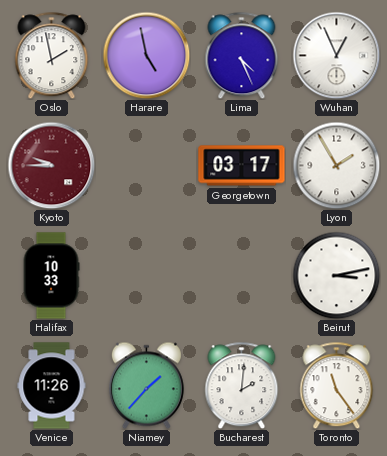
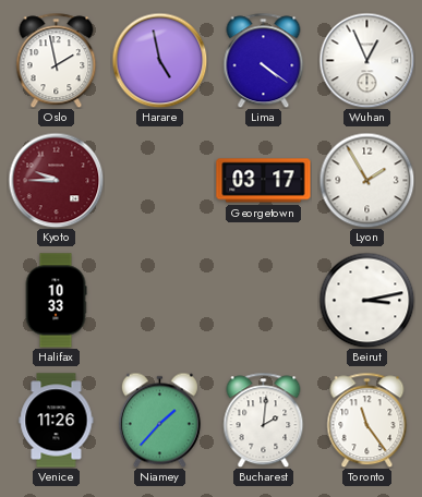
Lima: 4:26 -> 4:21
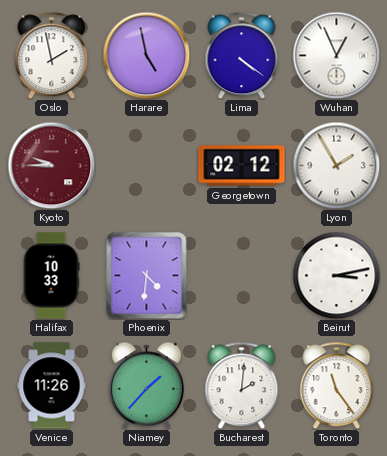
Georgetown: 03:17 -> 02:12
Phoenix: none -> 4:31
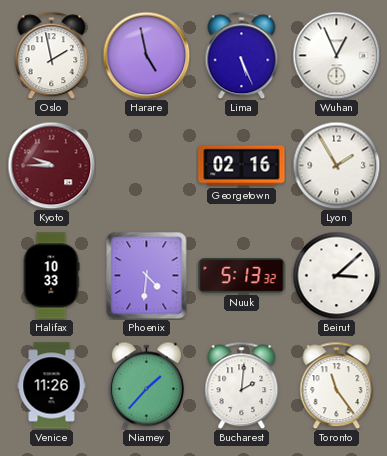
Lima: 4:21 -> 5:26
Georgetown: 02:12 -> 02:16
Nuuk: none -> 5:13
Beirut: 3:13 -> 3:08
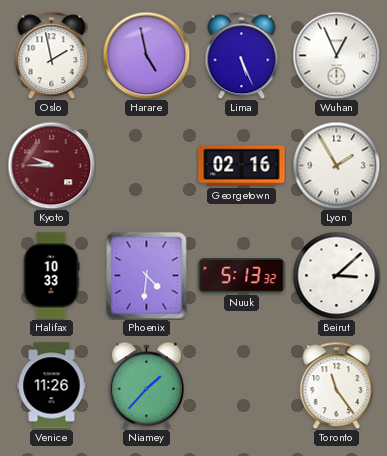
Bucharest: 2:01 -> none
